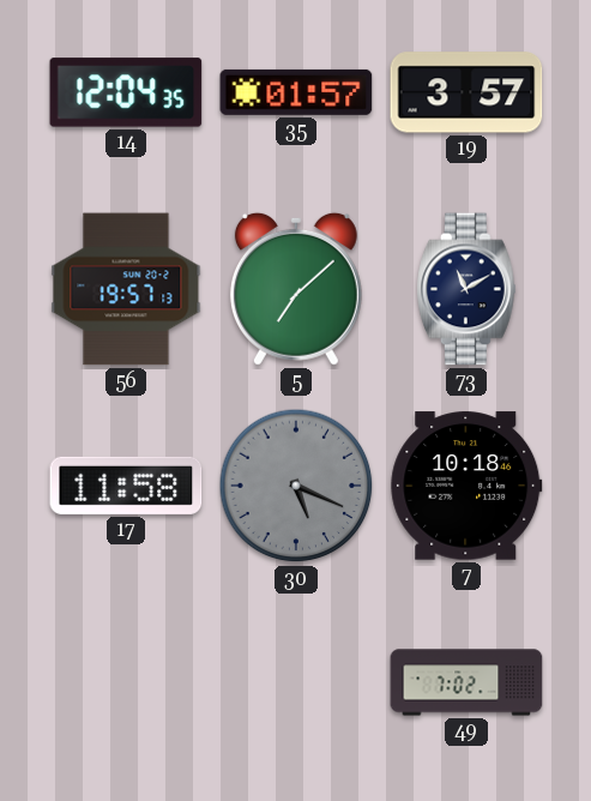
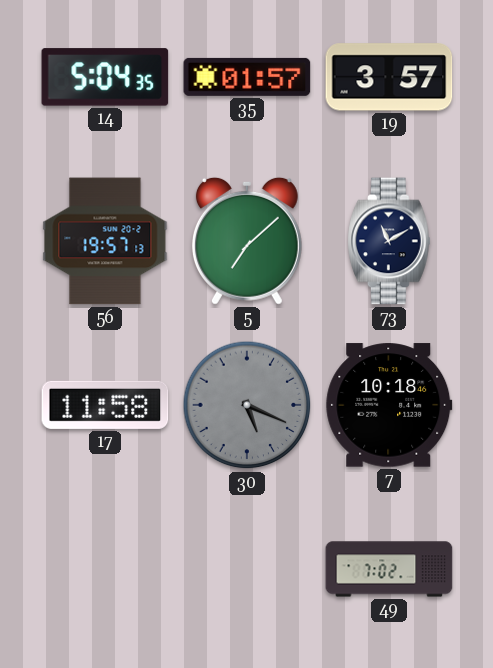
14: 12:04 -> 5:04
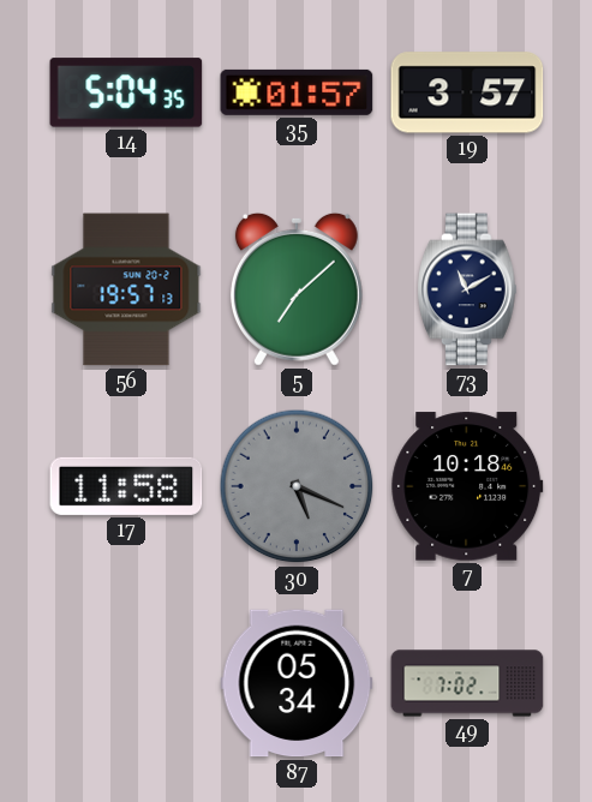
87: none -> 05:34
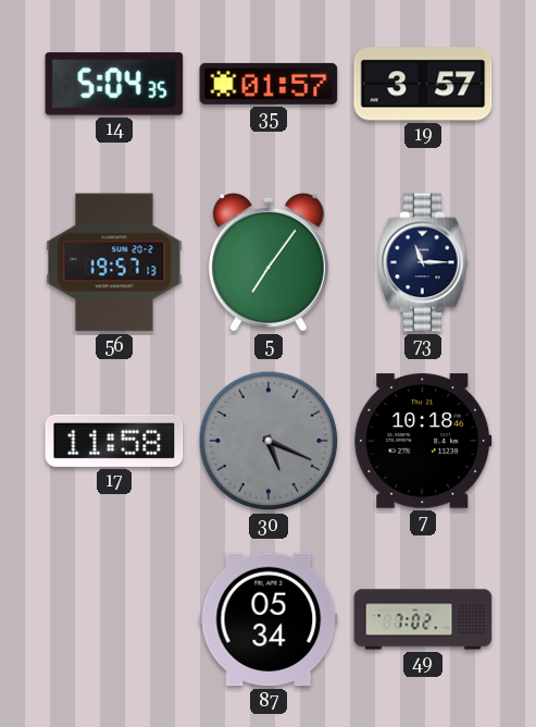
5: 7:08 -> 7:06
73: 11:10 -> 11:15
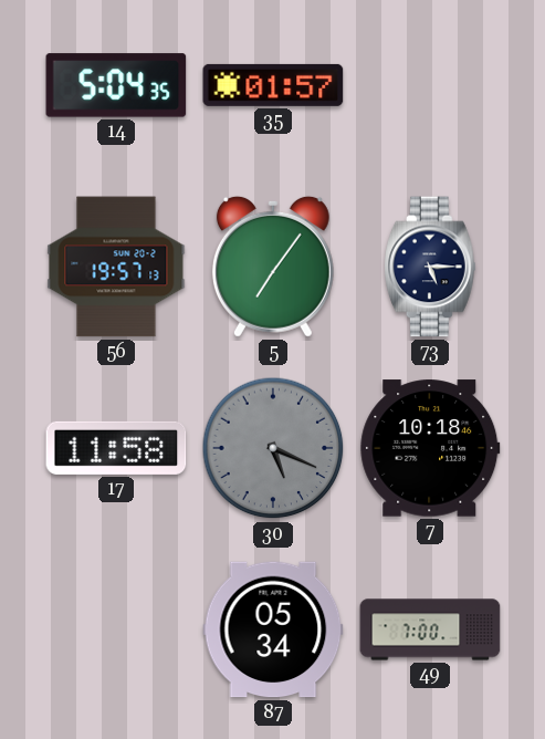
19: 3:57 -> none
73: 11:15 -> 5:15
49: 7:02 -> 7:00
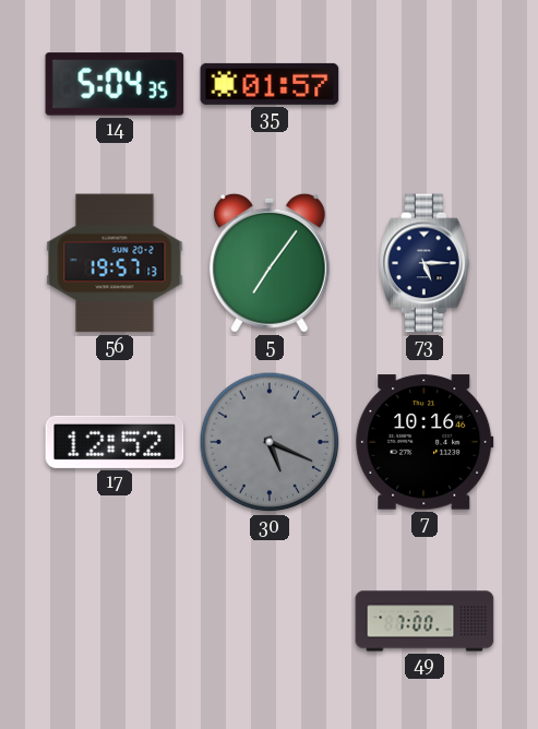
17: 11:58 -> 12:52
7: 10:18 -> 10:16
87: 05:34 -> none
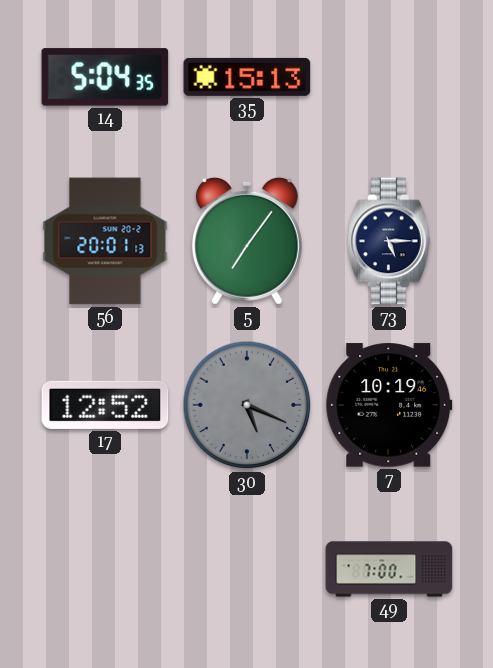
35: 01:57 -> 15:13
56: 19:57 -> 20:01
7: 10:16 -> 10:19
